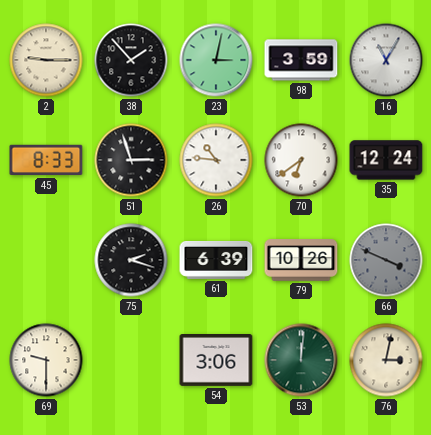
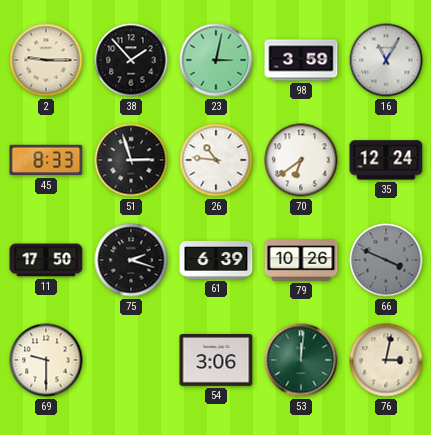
11: none -> 17:50
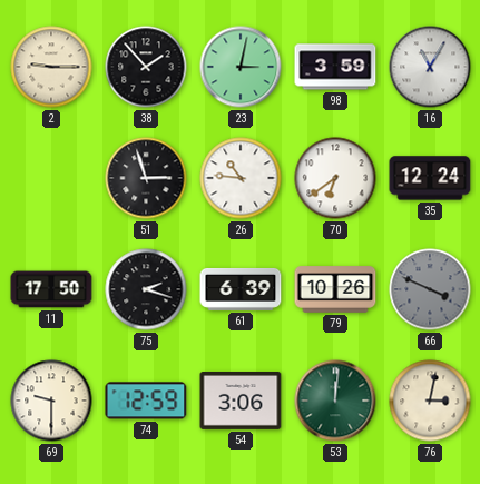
45: 8:33 -> none
74: none -> 12:59
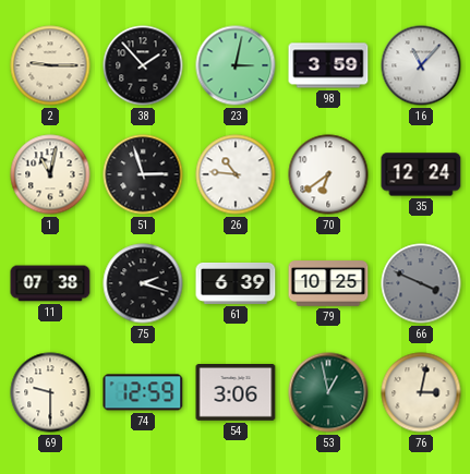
16: 11:05 -> 11:07
1: none -> 11:02
11: 17:50 -> 07:38
79: 10:26 -> 10:25
53: 12:01 -> 12:58
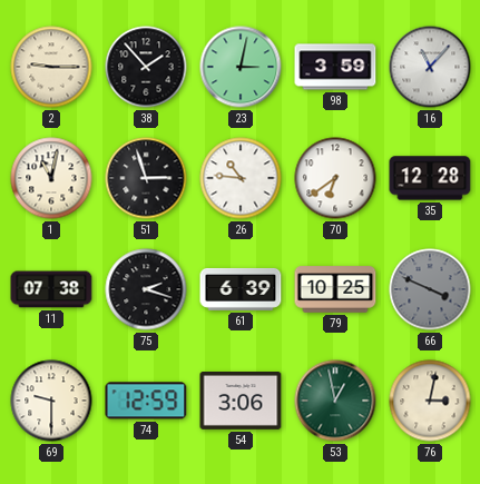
35: 12:24 -> 12:28
